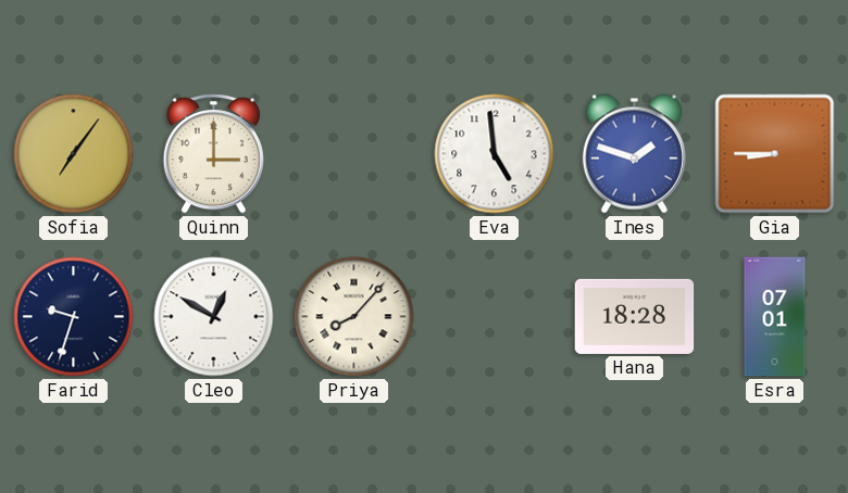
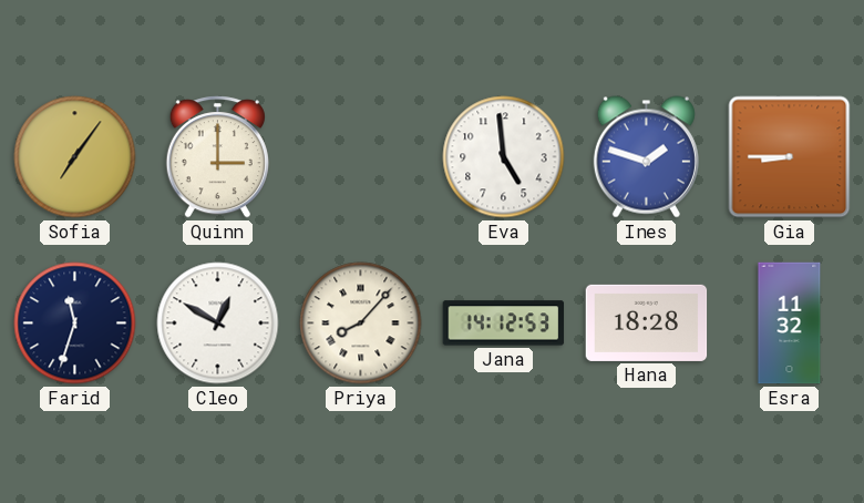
Farid: 9:33 -> 11:33
Jana: none -> 14:12
Esra: 07:01 -> 11:32
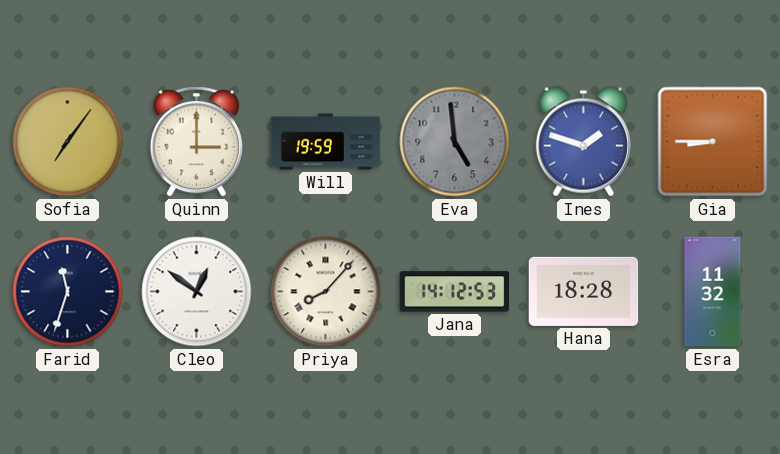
Will: none -> 19:59
Eva dial: white -> grey
Cleo: 12:50 -> 12:51
